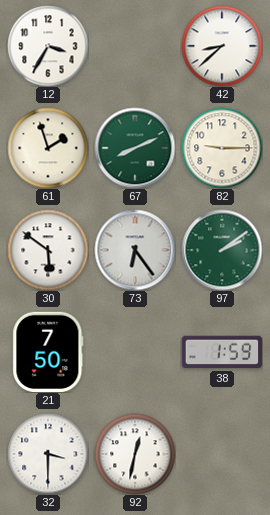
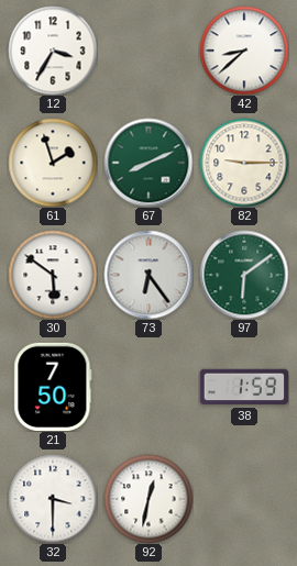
97: 2:09 -> 6:09
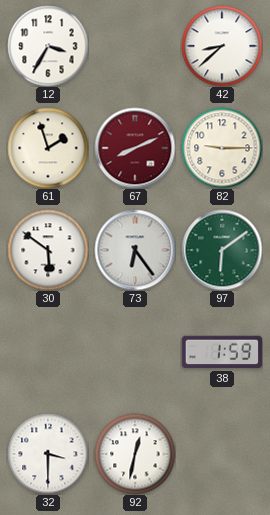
67 dial: green -> burgundy
21: 7:50 -> none
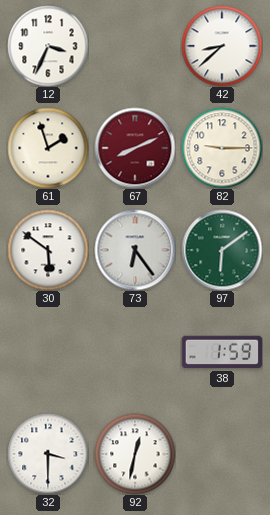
12: 3:35 -> 3:34
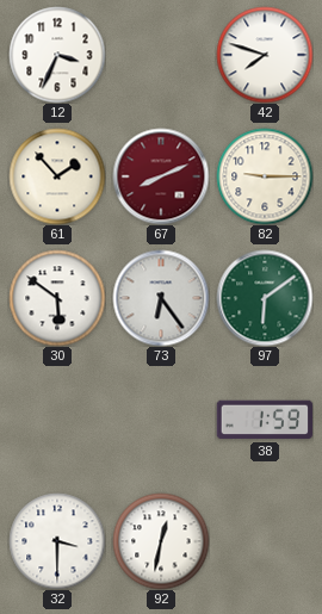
42: 8:38 -> 7:48
61: 1:57 -> 1:53
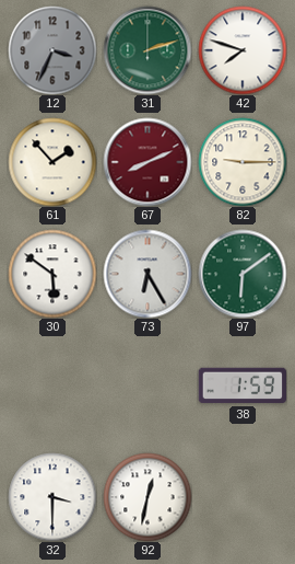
12 dial: white -> grey
31: none -> 2:12
73: 6:24 -> 6:25
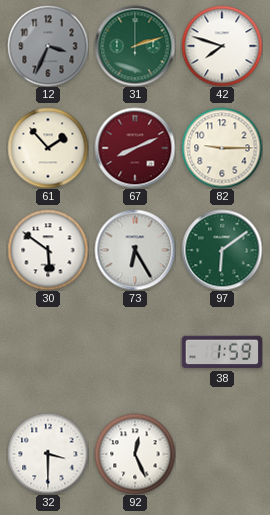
92: 12:32 -> 12:26
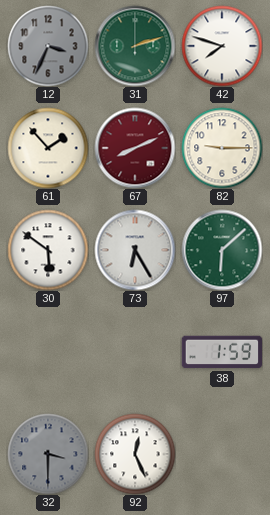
97: 6:09 -> 6:08
32 dial: white -> grey
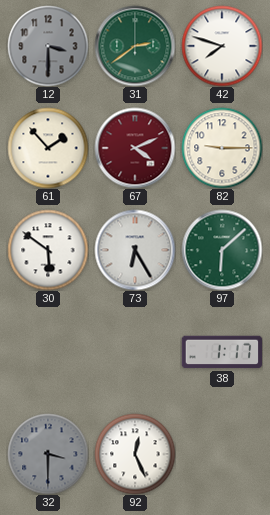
12: 3:34 -> 3:30
31: 2:12 -> 2:39
67: 8:11 -> 4:11
38: 1:59 -> 1:17
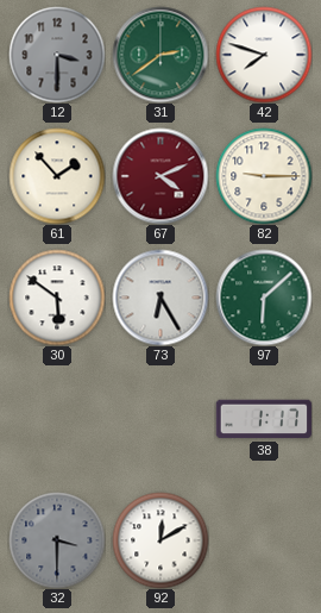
92: 12:26 -> 12:10
